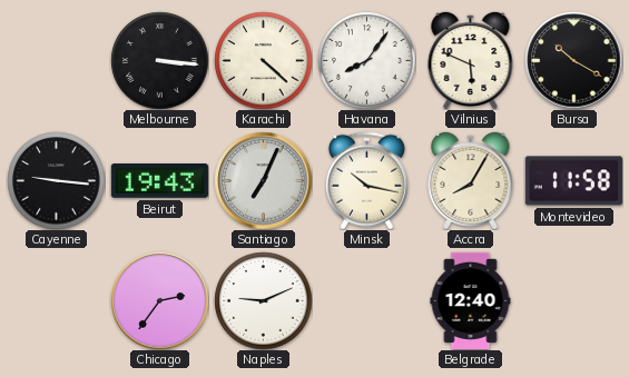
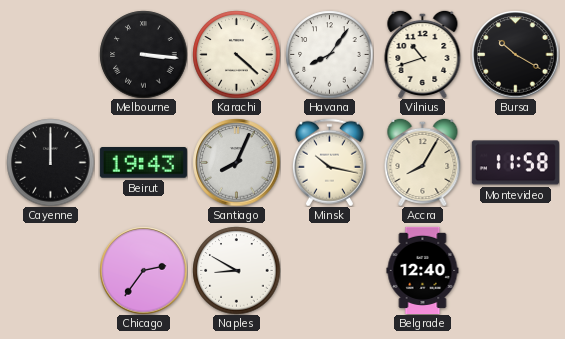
Vilnius: 5:49 -> 10:42
Cayenne: 9:16 -> 12:00
Santiago: 7:04 -> 8:04
Naples: 9:11 -> 8:50
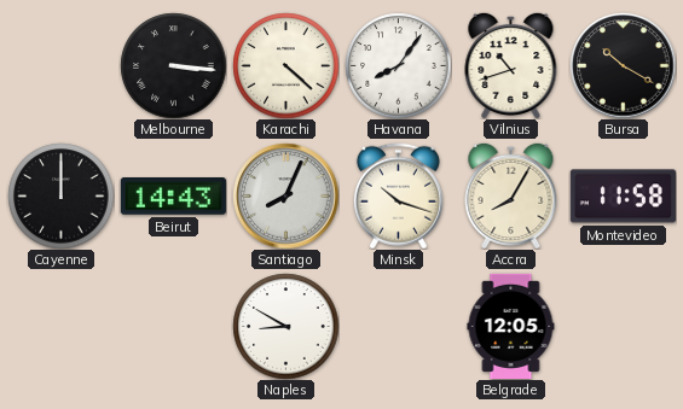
Beirut: 19:43 -> 14:43
Minsk: 10:17 -> 10:18
Chicago: 2:36 -> none
Belgrade: 12:40 -> 12:05
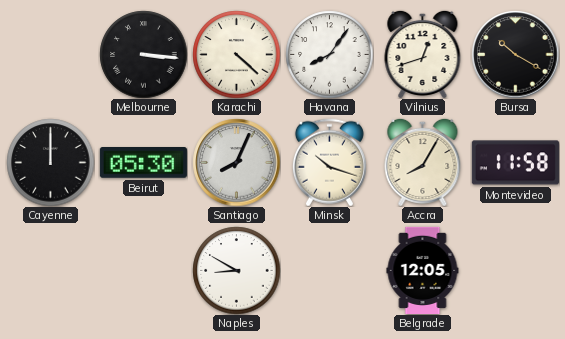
Vilnius: 10:42 -> 12:42
Beirut: 14:43 -> 05:30
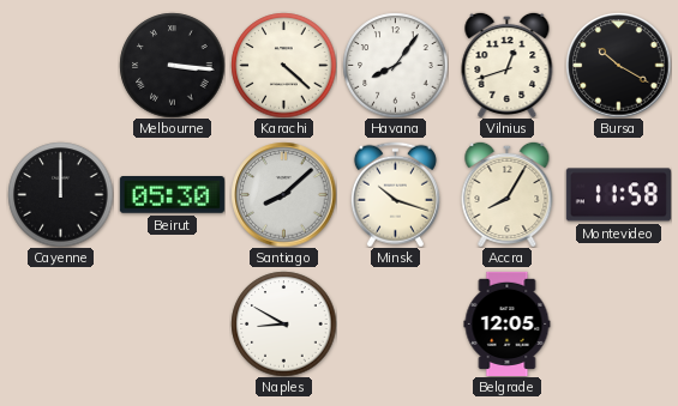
Santiago: 8:04 -> 8:08
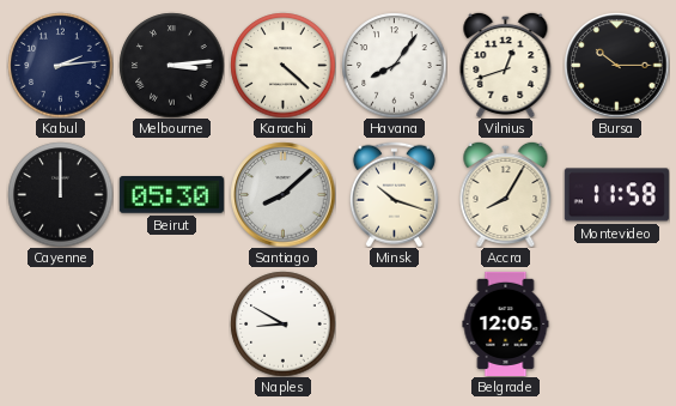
Kabul: none -> 2:14
Melbourne: 3:16 -> 3:14
Bursa: 10:20 -> 10:15
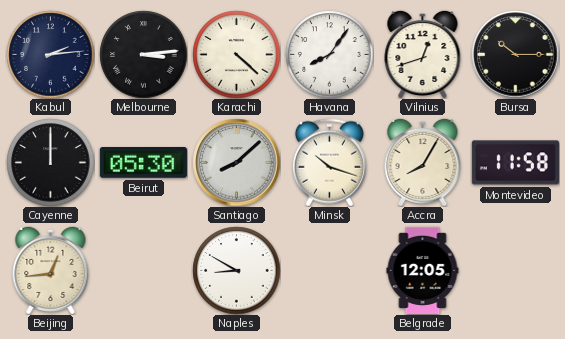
Beijing: none -> 12:44
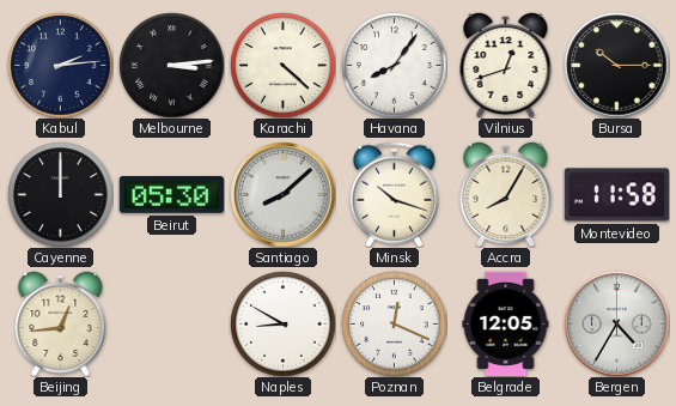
Poznan: none -> 12:19
Bergen: none -> 4:35
